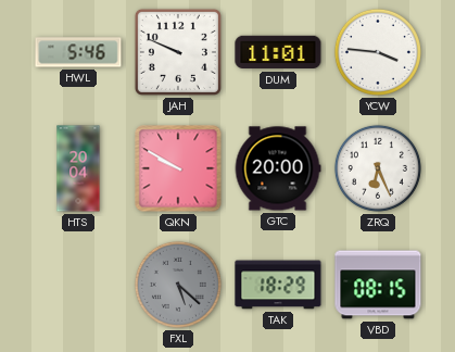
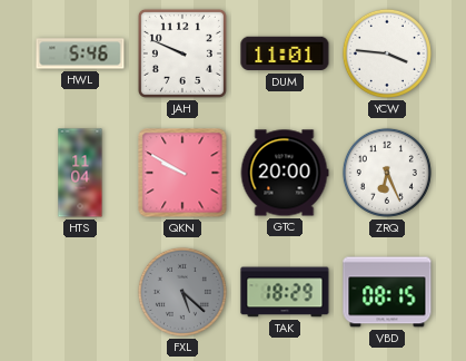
HTS: 20:04 -> 11:04
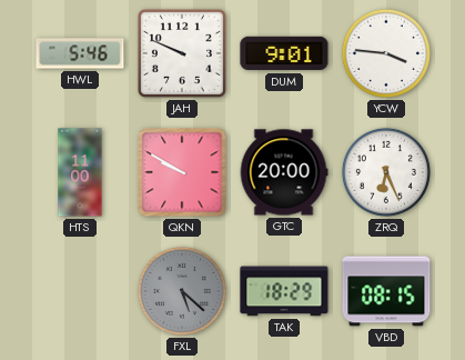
DUM: 11:01 -> 9:01
HTS: 11:04 -> 11:00
